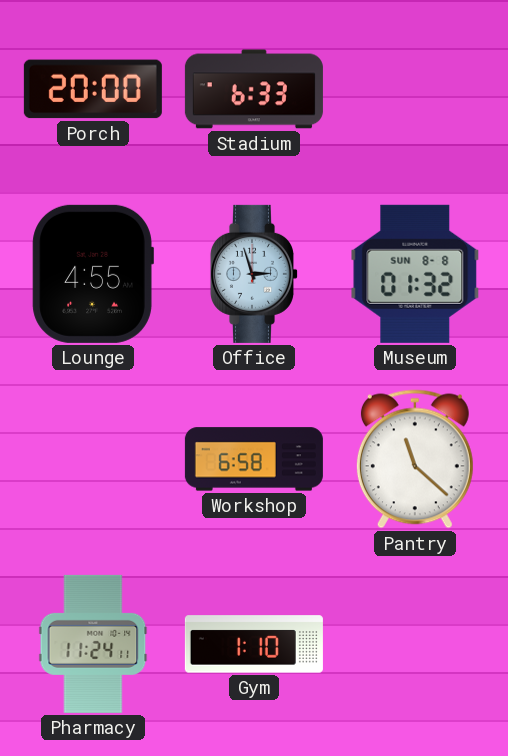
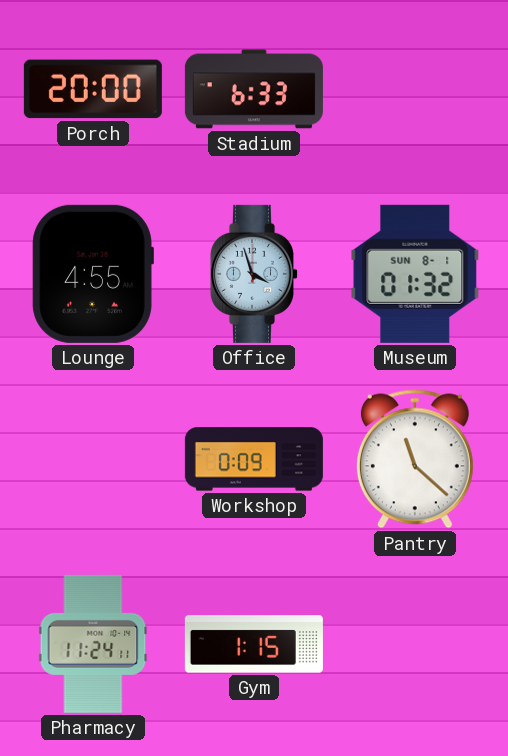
Office: 2:57 -> 3:57
Museum date: SUN 8-8 -> SUN 8-1
Workshop: 6:58 -> 0:09
Gym: 1:10 -> 1:15
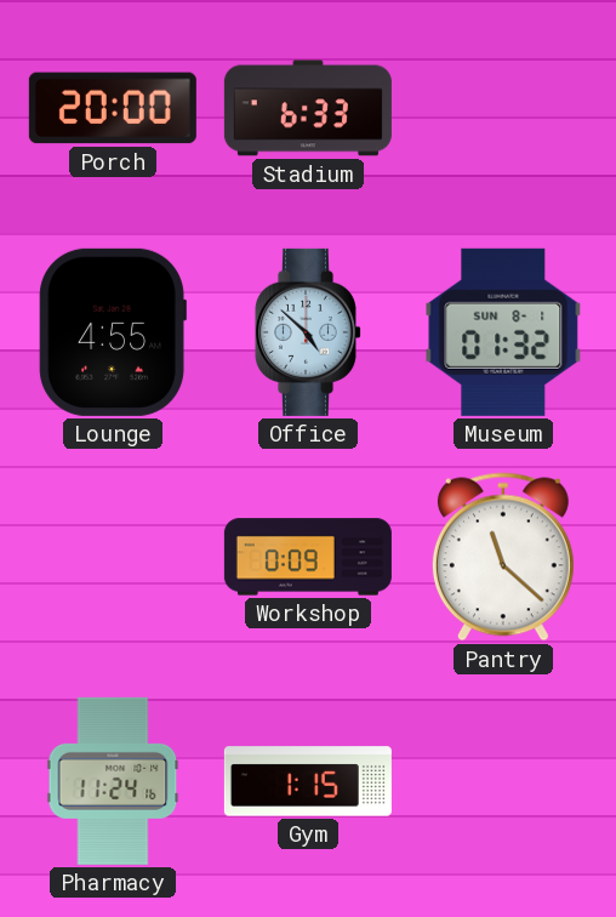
Office: 3:57 -> 4:52
Pharmacy: 11:24:11 -> 11:24:16
